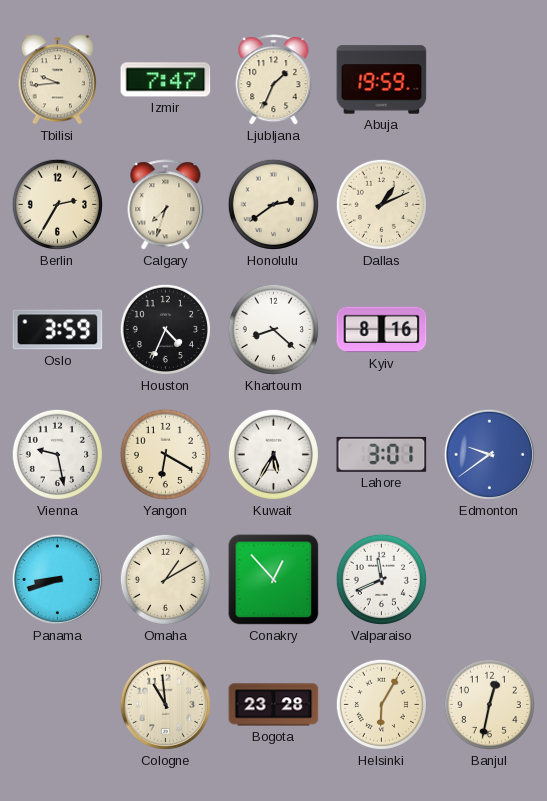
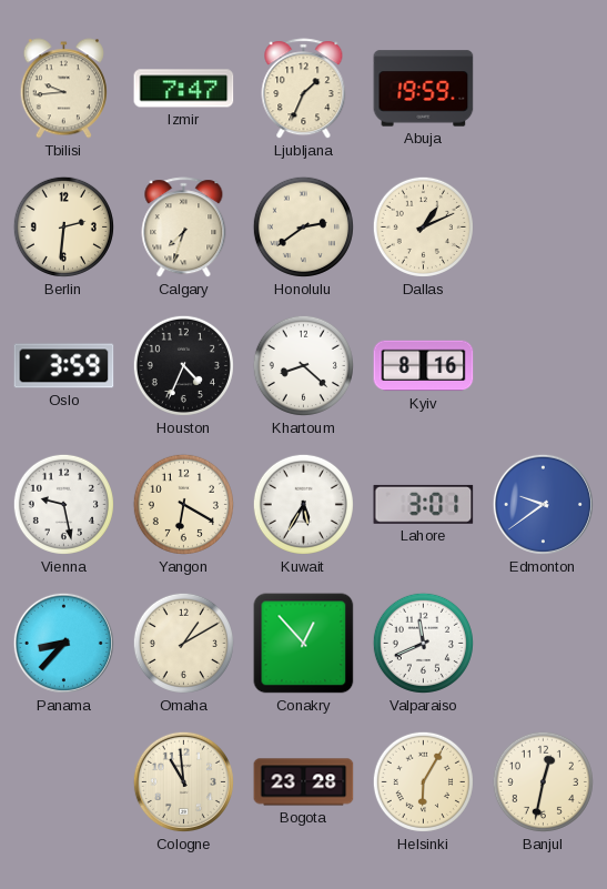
Berlin: 2:35 -> 2:31
Panama: 8:42 -> 8:37
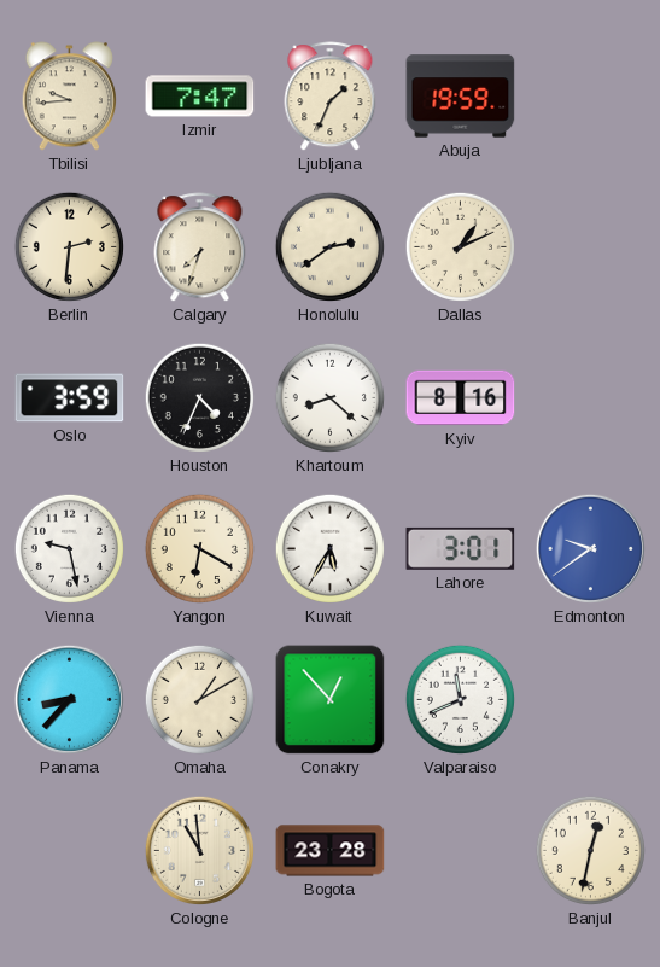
Helsinki: 6:05 -> none
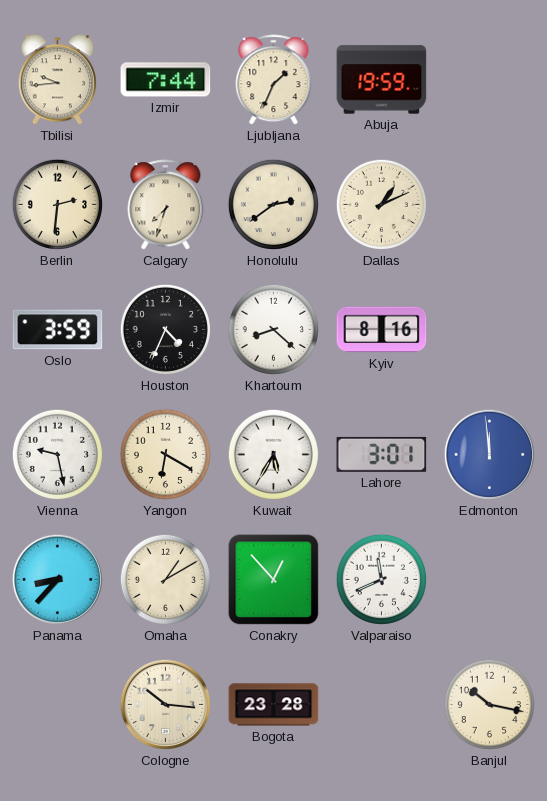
Izmir: 7:47 -> 7:44
Edmonton: 9:39 -> 11:59
Cologne: 10:59 -> 10:16
Banjul: 12:32 -> 10:17
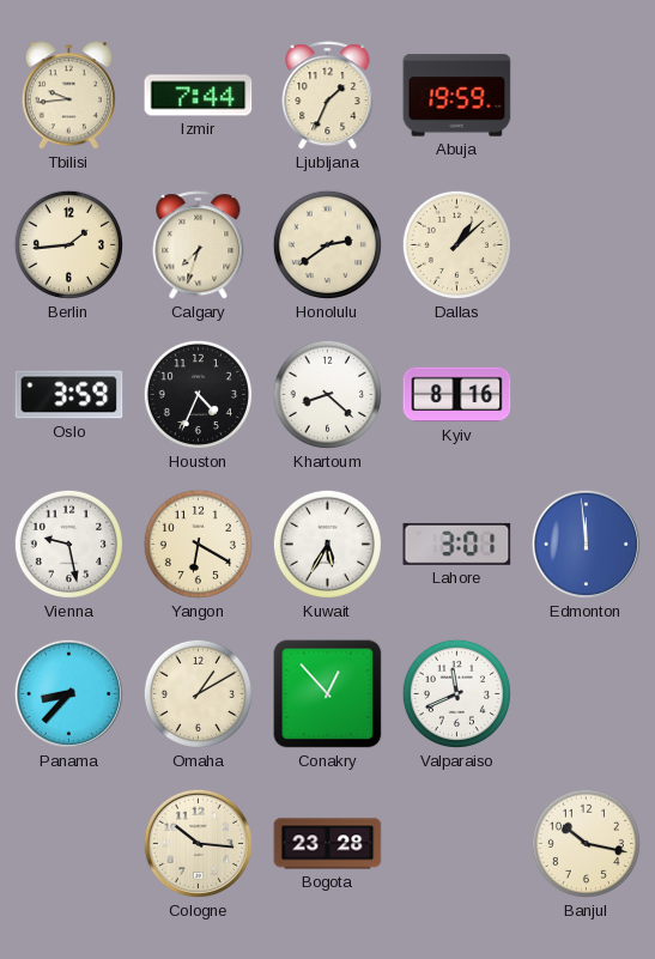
Berlin: 2:31 -> 1:44
Dallas: 1:11 -> 1:08
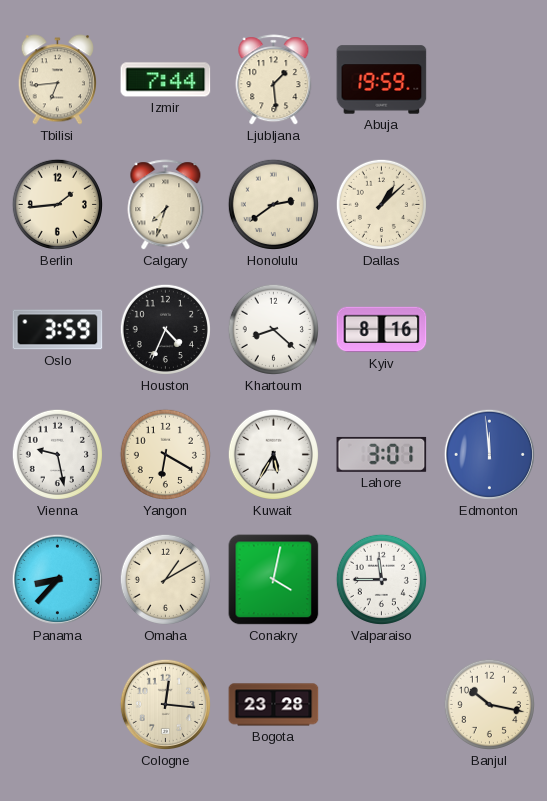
Tbilisi: 9:44 -> 6:44
Ljubljana: 1:34 -> 1:29
Conakry: 12:53 -> 4:02
Valparaiso: 11:41 -> 11:45
Cologne: 10:16 -> 12:16
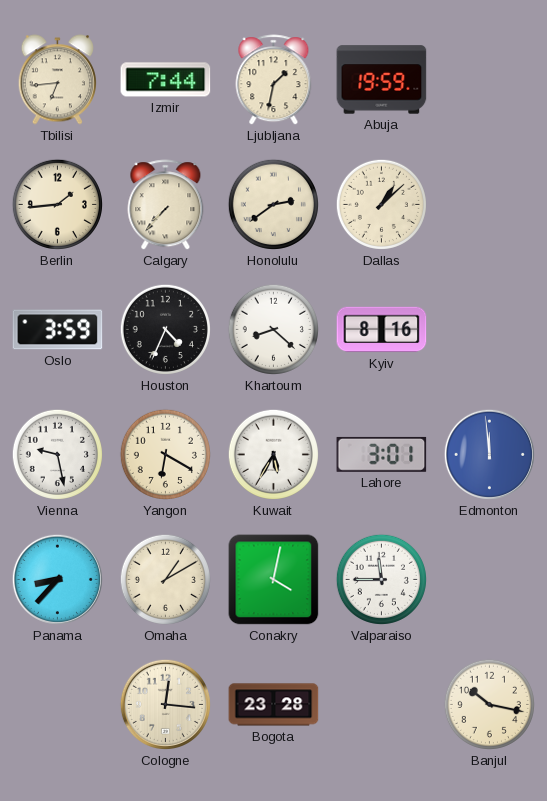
Ljubljana: 1:29 -> 1:32
Calgary: 7:33 -> 7:37
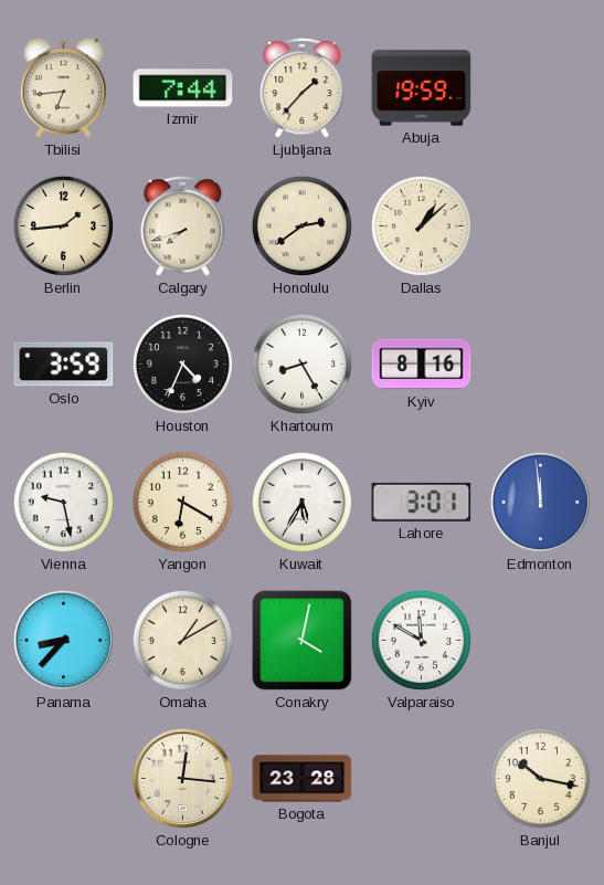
Ljubljana: 1:32 -> 1:37
Calgary: 7:37 -> 7:42
Khartoum: 8:22 -> 8:25
Valparaiso: 11:45 -> 11:50
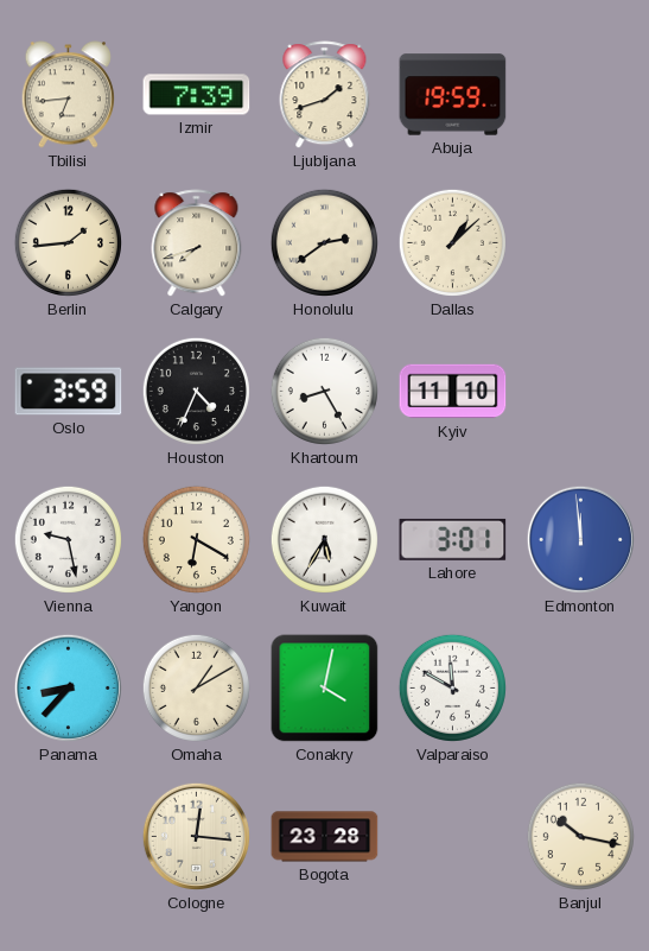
Izmir: 7:44 -> 7:39
Ljubljana: 1:37 -> 1:42
Kyiv: 8:16 -> 11:10
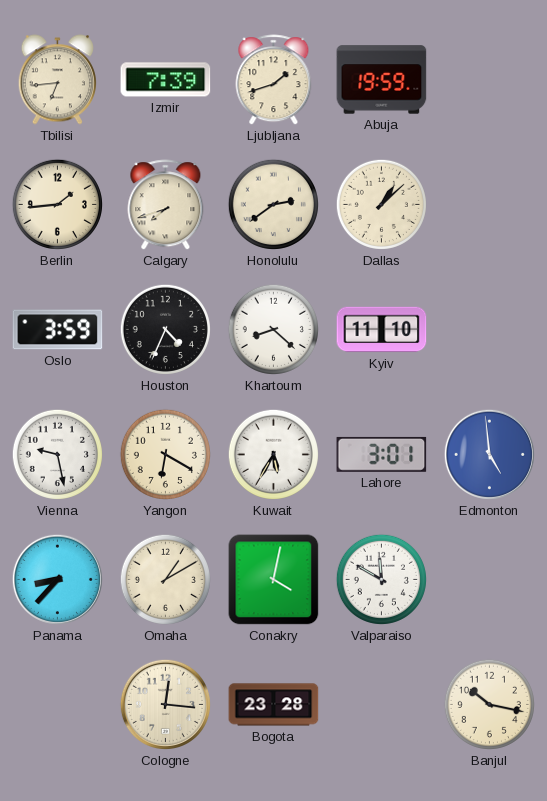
Khartoum: 8:25 -> 8:22
Edmonton: 11:59 -> 4:59
